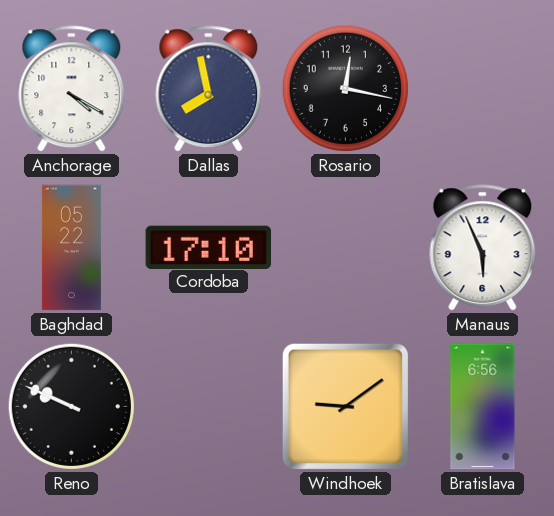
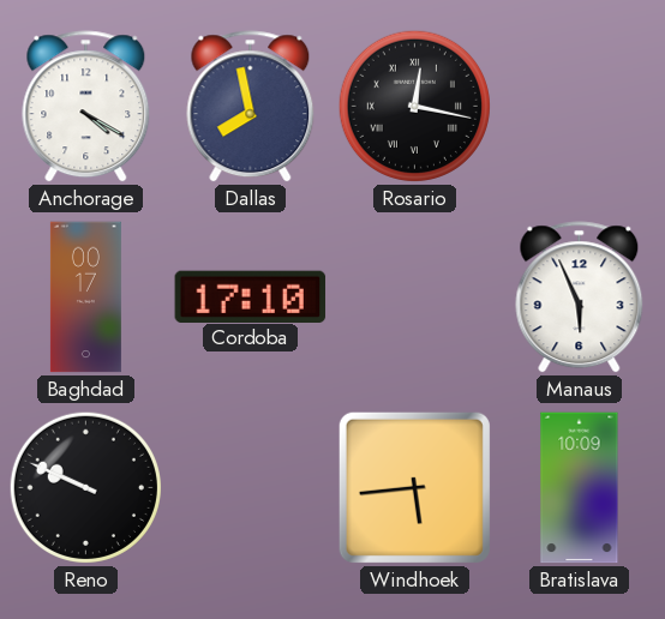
Rosario numerals: Arabic -> Roman
Baghdad: 05:22 -> 00:17
Windhoek: 9:09 -> 5:44
Bratislava: 6:56 -> 10:09
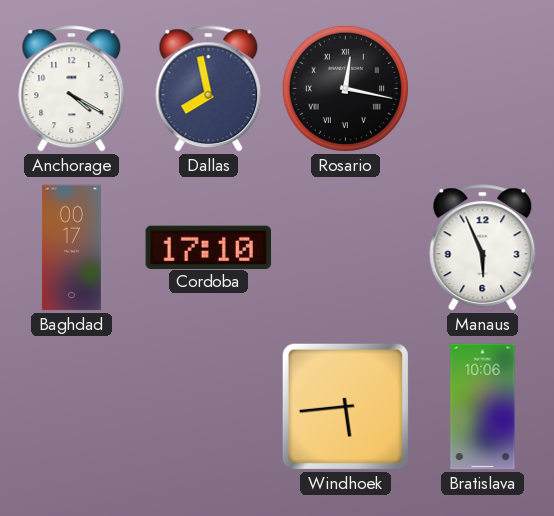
Reno: 9:49 -> none
Bratislava: 10:09 -> 10:06
